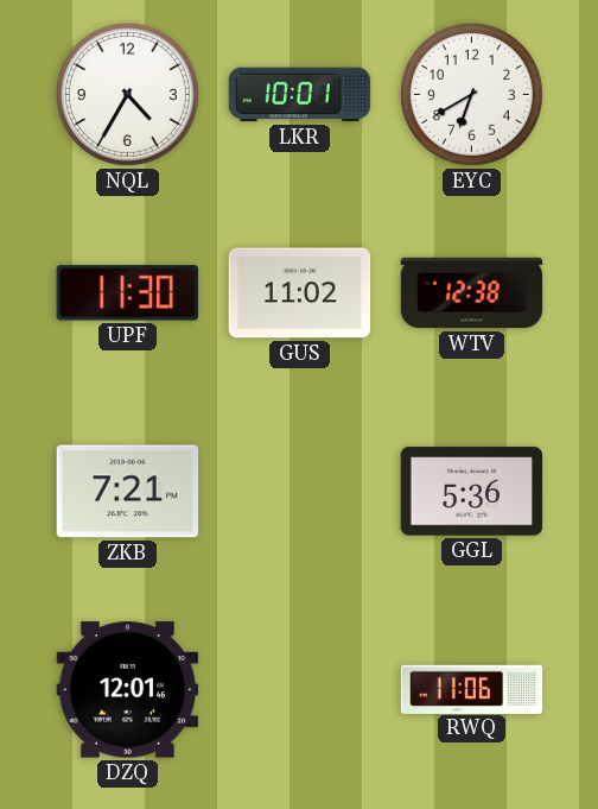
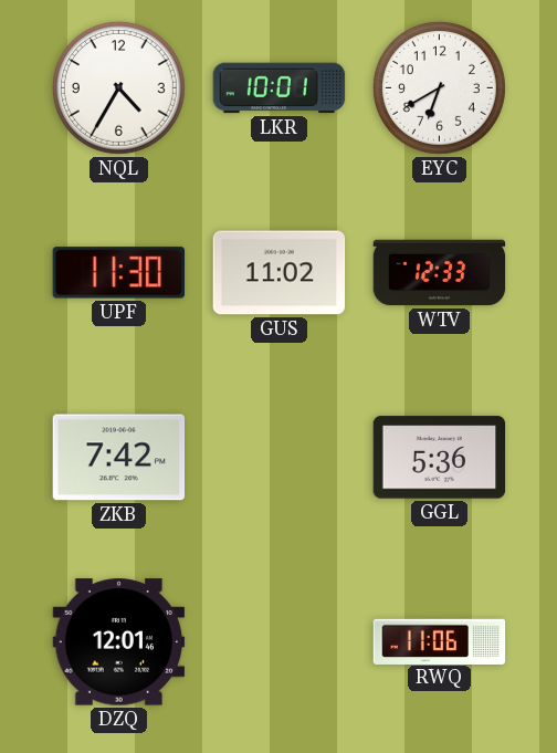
WTV: 12:38 -> 12:33
ZKB: 7:21 -> 7:42
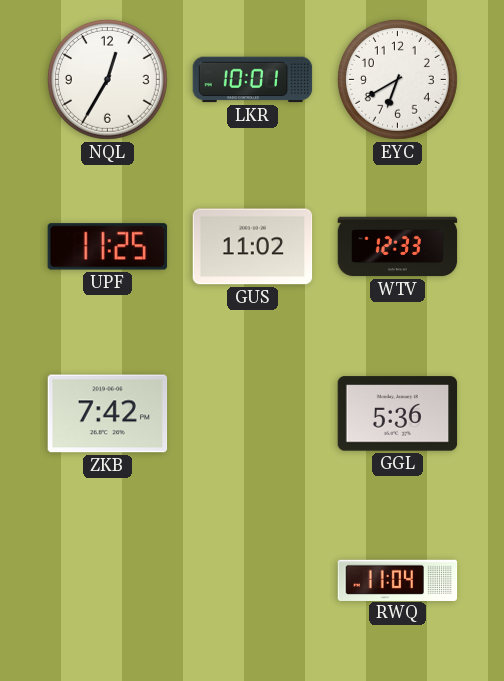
NQL: 4:35 -> 12:35
UPF: 11:30 -> 11:25
DZQ: 12:01 -> none
RWQ: 11:06 -> 11:04
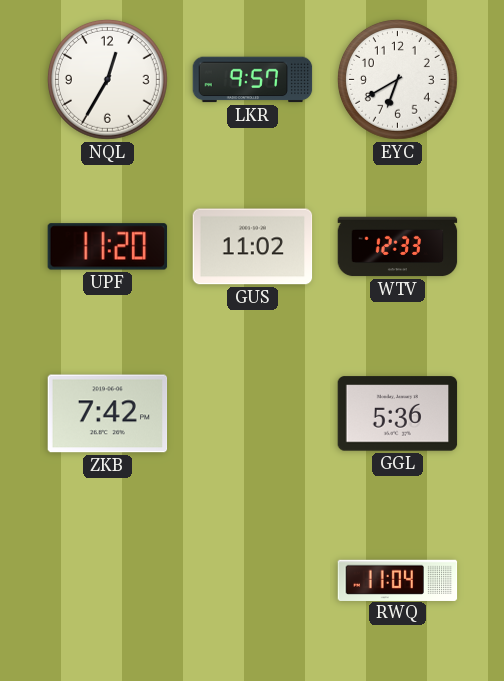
LKR: 10:01 -> 9:57
UPF: 11:25 -> 11:20
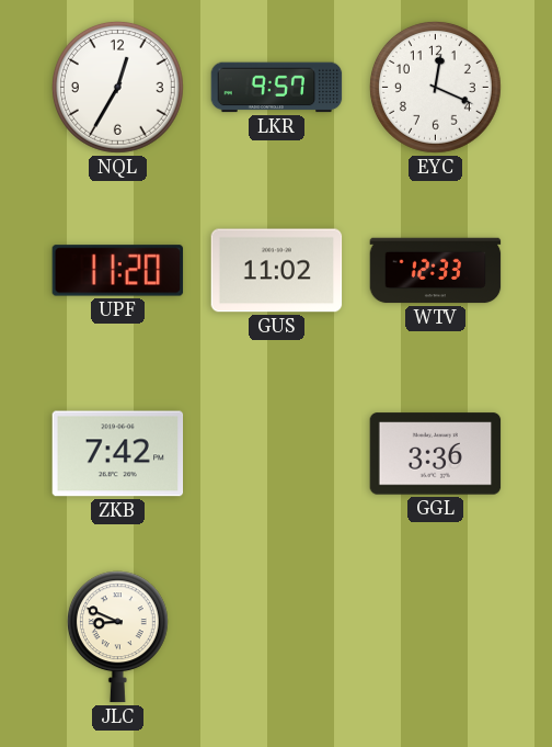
EYC: 6:40 -> 12:19
GGL: 5:36 -> 3:36
JLC: none -> 8:49
RWQ: 11:04 -> none
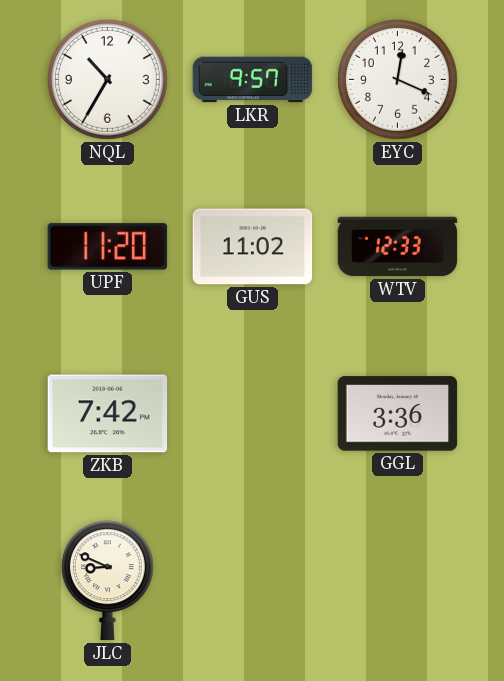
NQL: 12:35 -> 10:35
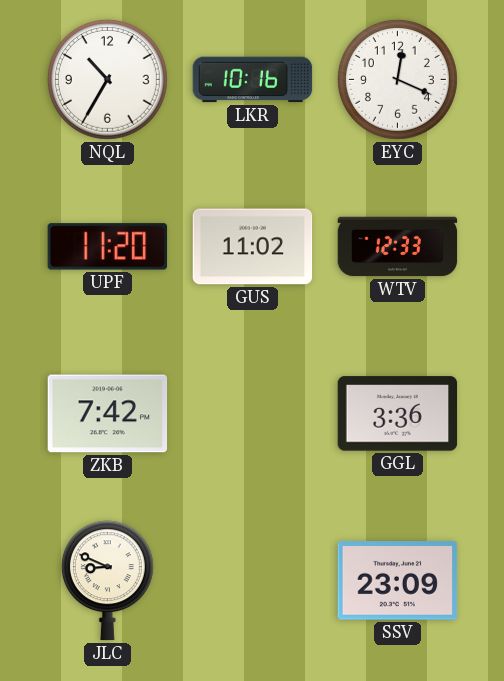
LKR: 9:57 -> 10:16
SSV: none -> 23:09
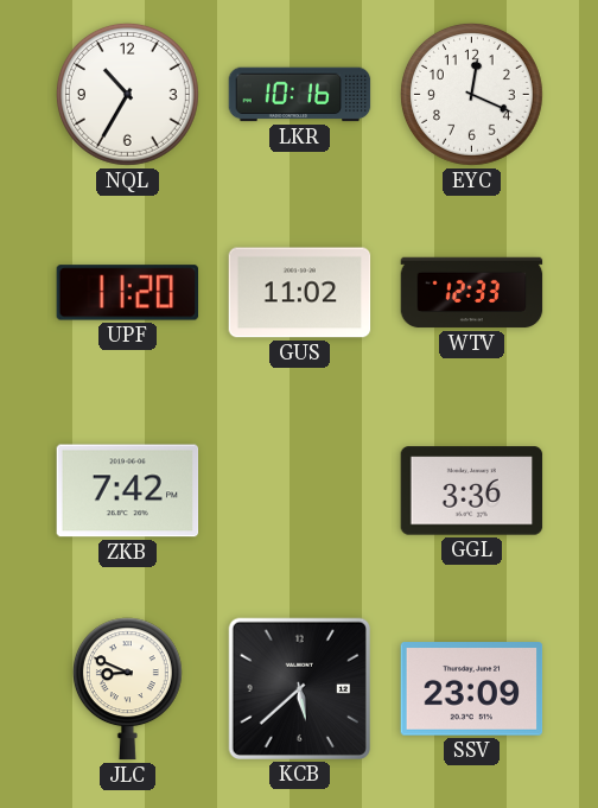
KCB: none -> 5:38
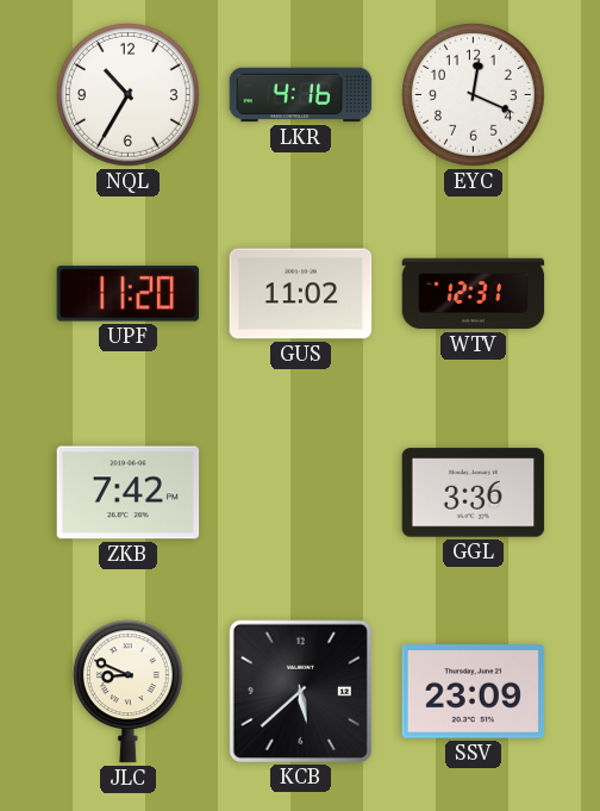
LKR: 10:16 -> 4:16
WTV: 12:33 -> 12:31
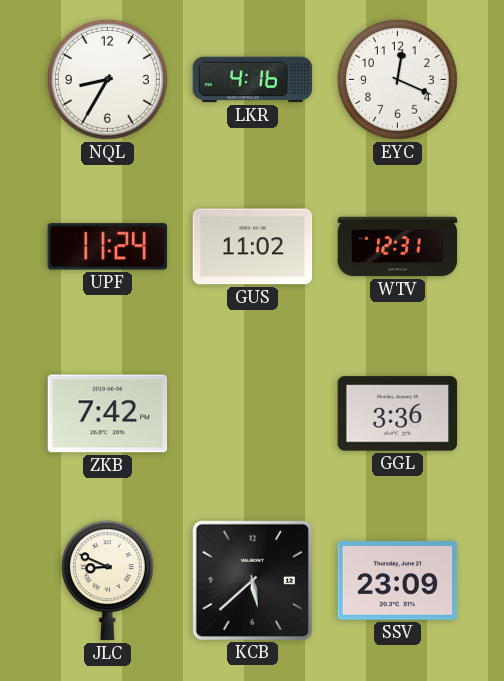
NQL: 10:35 -> 8:35
UPF: 11:20 -> 11:24
